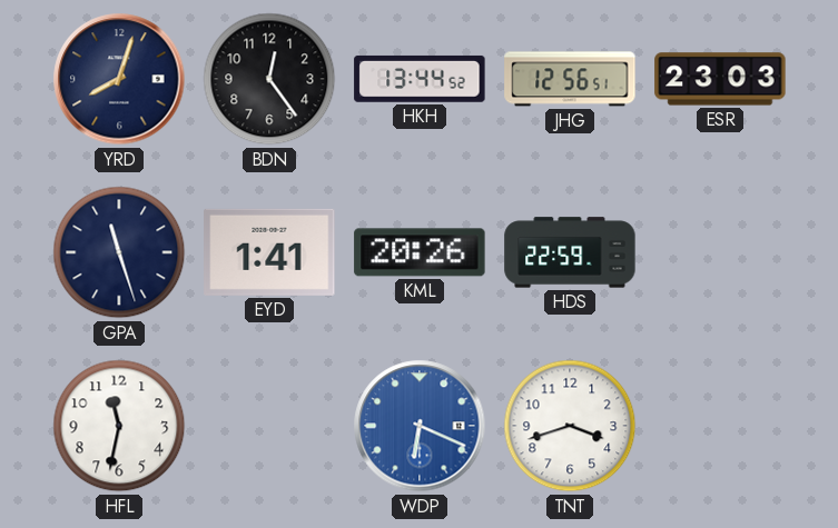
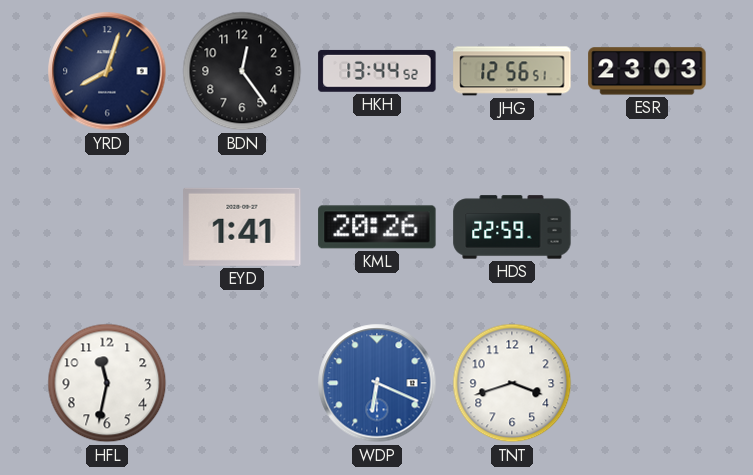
GPA: 11:27 -> none
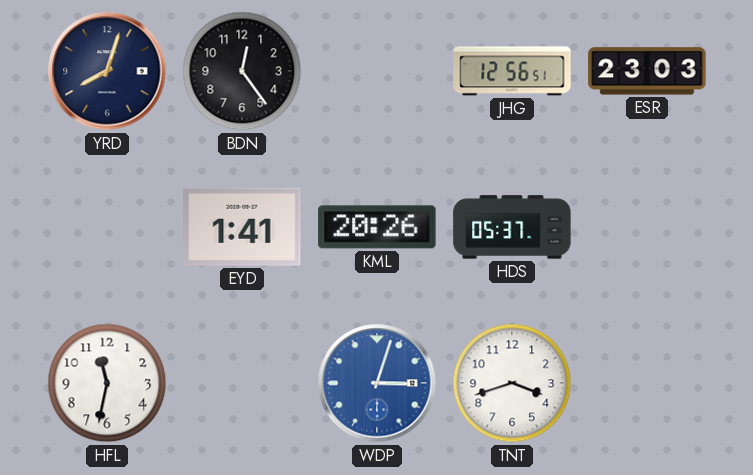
HKH: 13:44 -> none
HDS: 22:59 -> 05:37
WDP: 6:19 -> 3:03
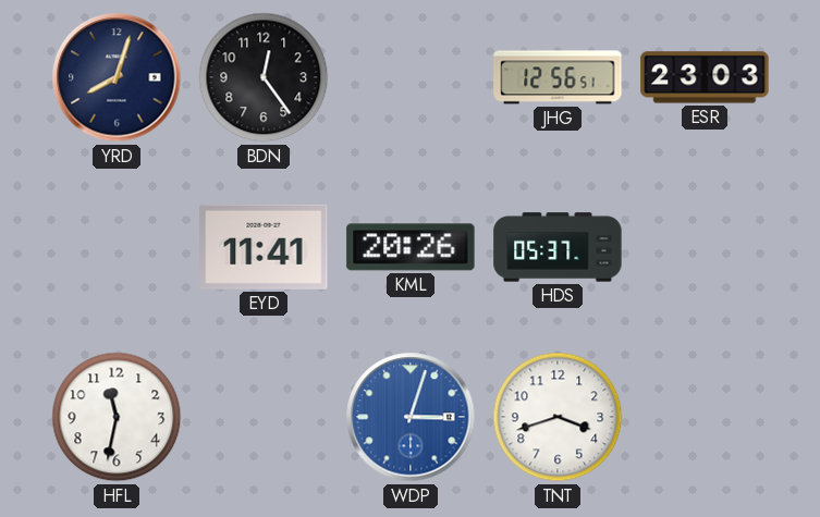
EYD: 1:41 -> 11:41
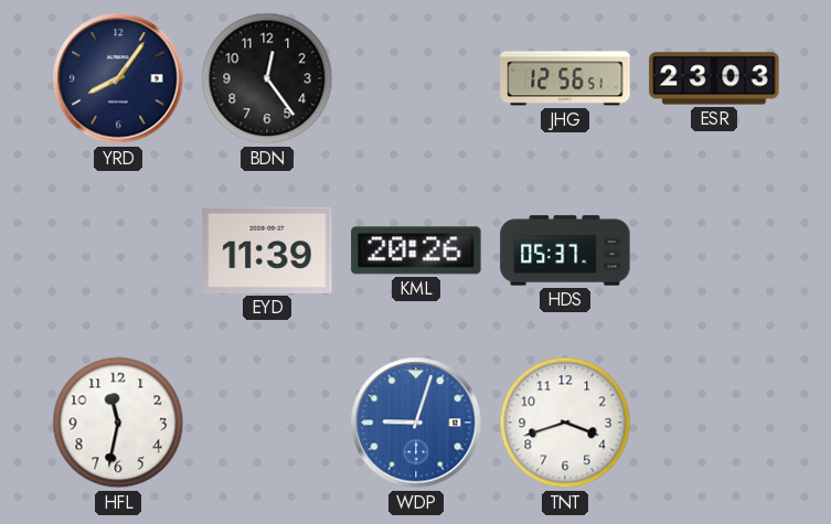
YRD: 8:03 -> 8:06
EYD: 11:41 -> 11:39
WDP: 3:03 -> 9:03
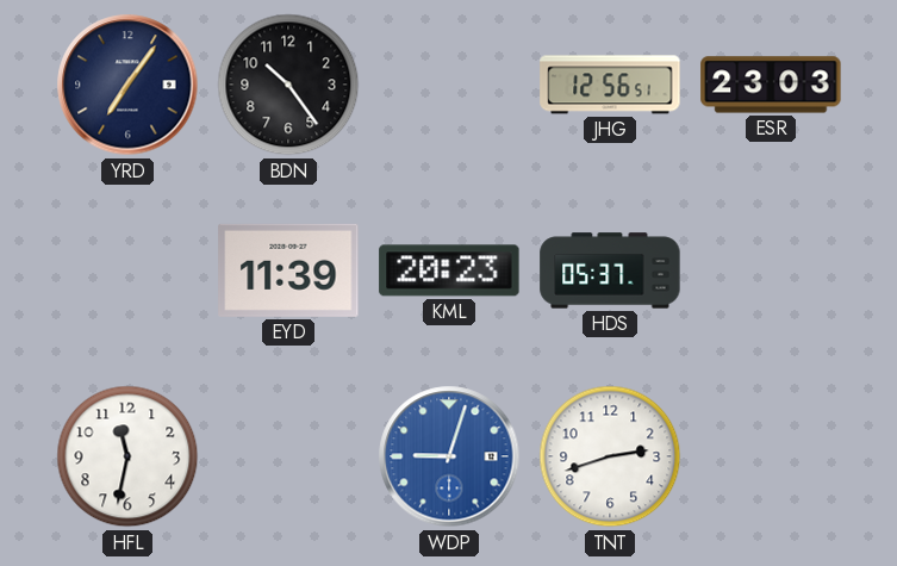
YRD: 8:06 -> 7:06
BDN: 12:24 -> 10:24
KML: 20:26 -> 20:23
TNT: 3:42 -> 2:42
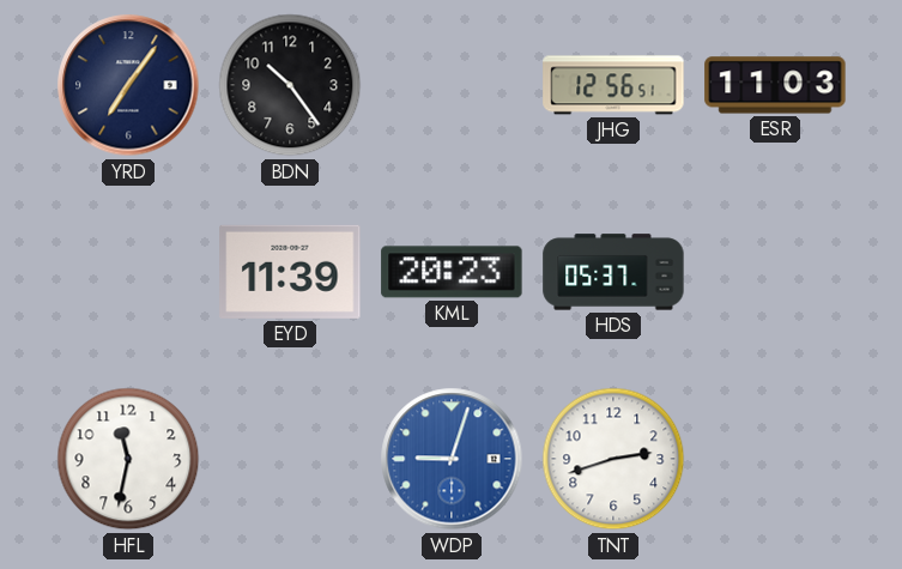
ESR: 23:03 -> 11:03
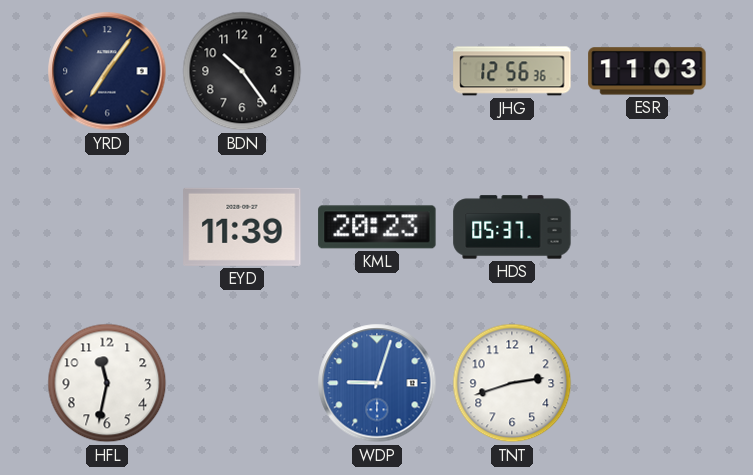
JHG: 12:56:51 -> 12:56:36
